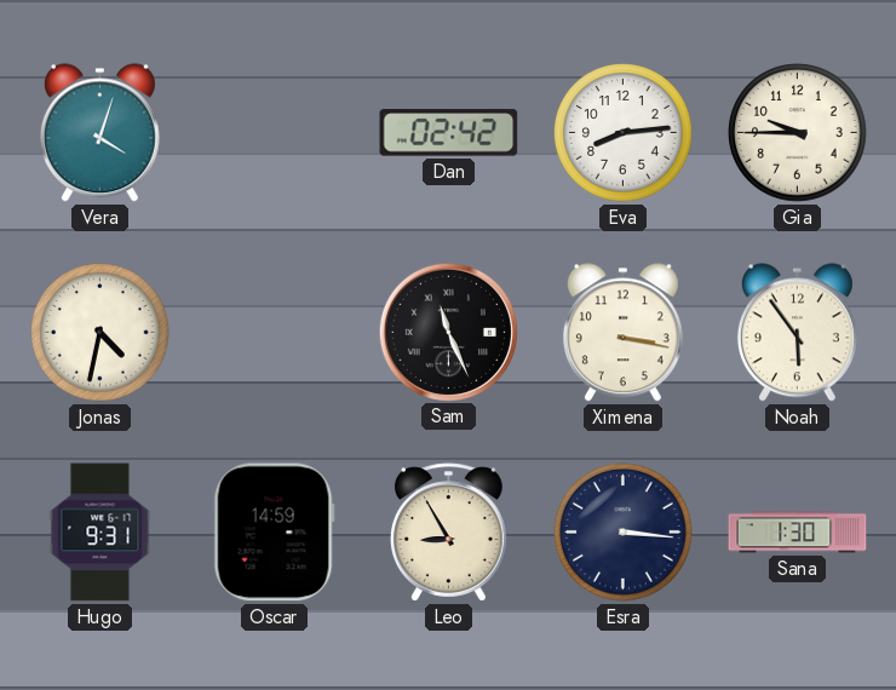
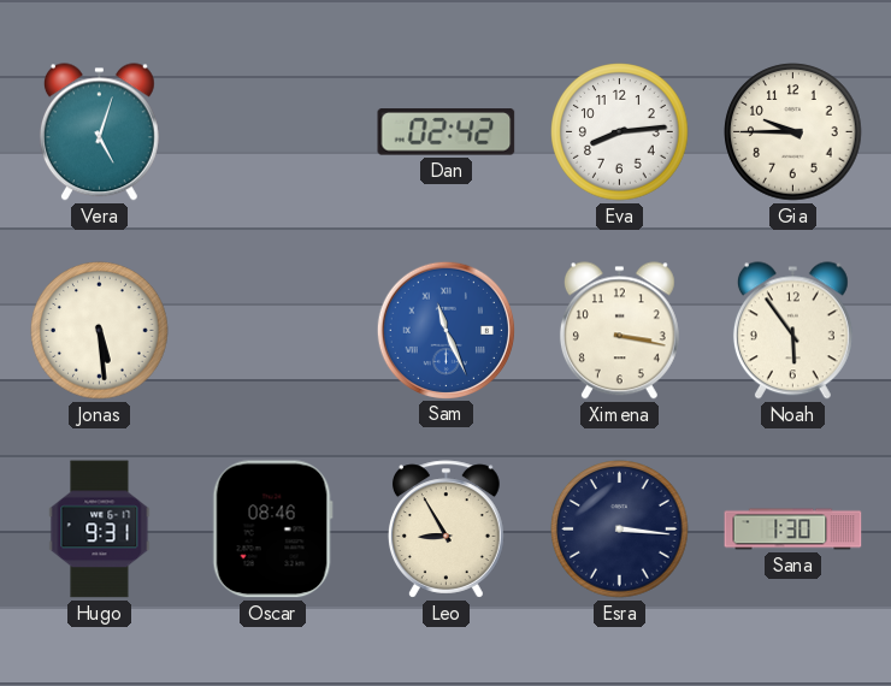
Vera: 4:03 -> 5:03
Jonas: 4:32 -> 5:29
Sam dial: black -> blue
Oscar: 14:59 -> 08:46
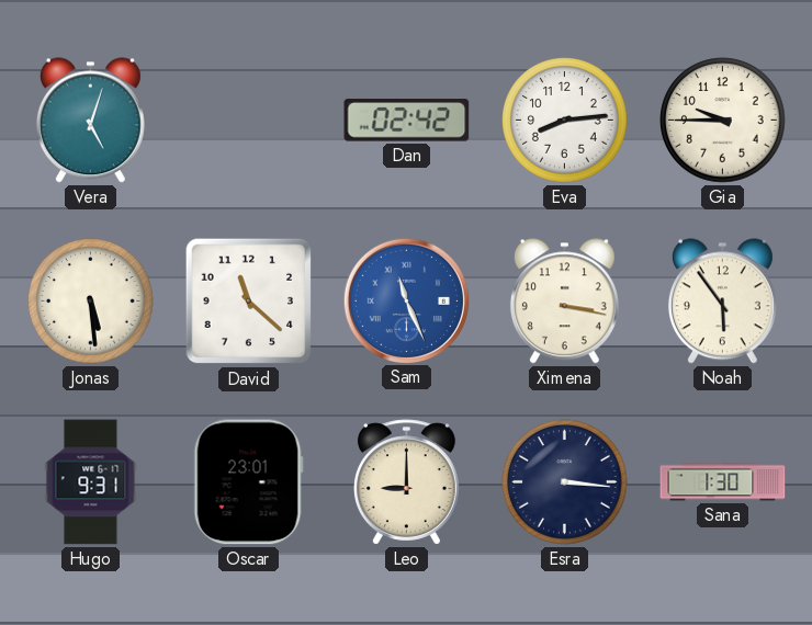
David: none -> 11:22
Oscar: 08:46 -> 23:01
Leo: 8:55 -> 9:00
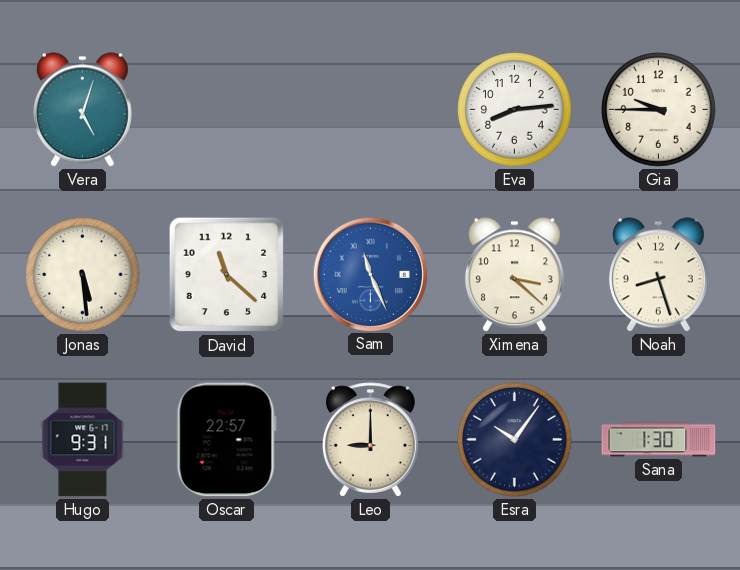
Dan: 02:42 -> none
Ximena: 3:17 -> 3:22
Noah: 5:54 -> 8:27
Oscar: 23:01 -> 22:57
Esra: 3:16 -> 10:06
